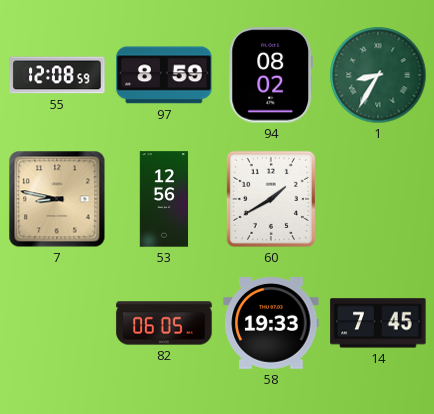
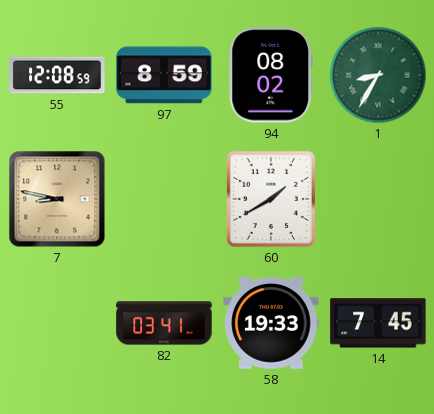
53: 12:56 -> none
82: 06:05 -> 03:41
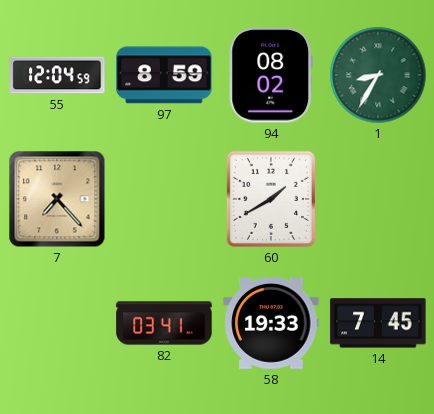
55: 12:08 -> 12:04
7: 8:47 -> 7:23
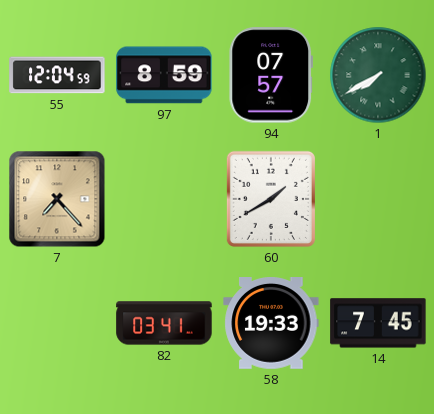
94: 08:02 -> 07:57
1: 8:35 -> 7:40
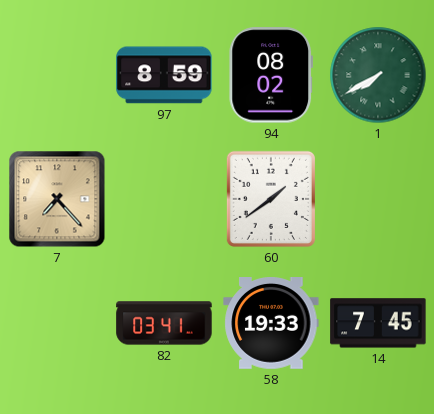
55: 12:04 -> none
94: 07:57 -> 08:02
60: 1:40 -> 1:39
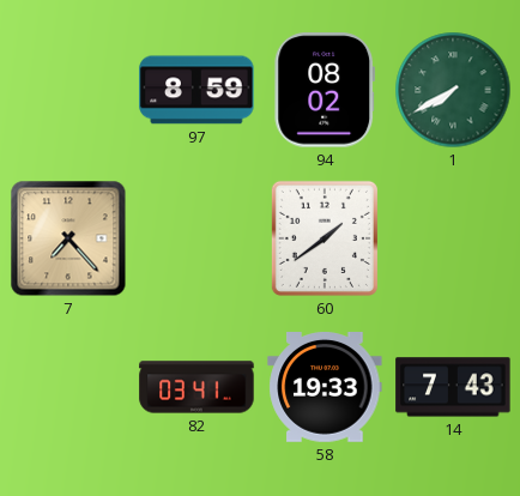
14: 7:45 -> 7:43
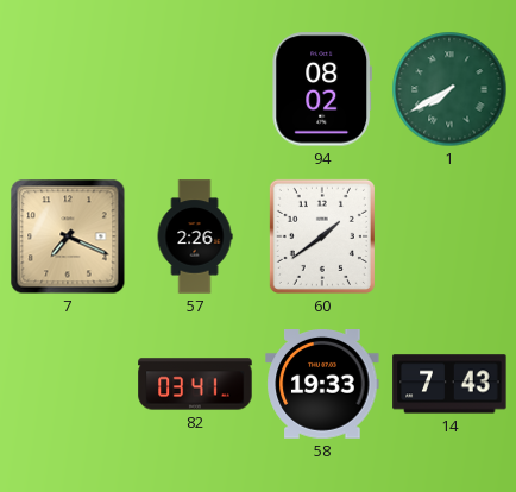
97: 8:59 -> none
7: 7:23 -> 7:19
57: none -> 2:26
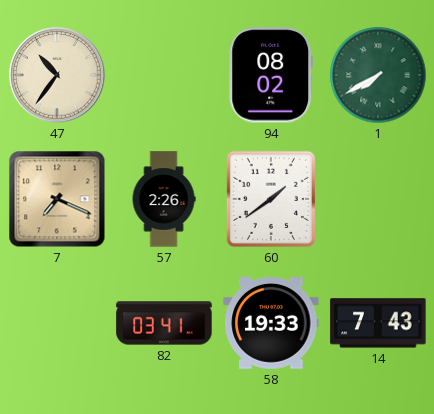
47: none -> 10:36
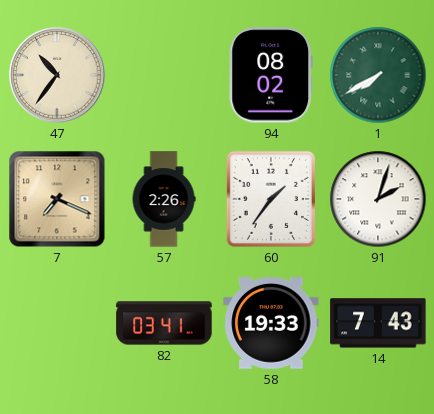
60: 1:39 -> 1:36
91: none -> 2:03
